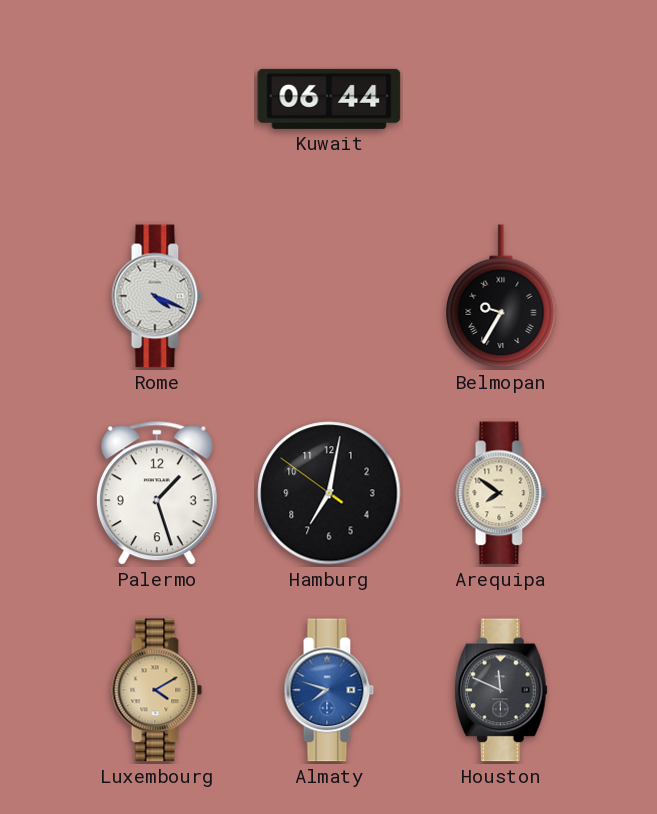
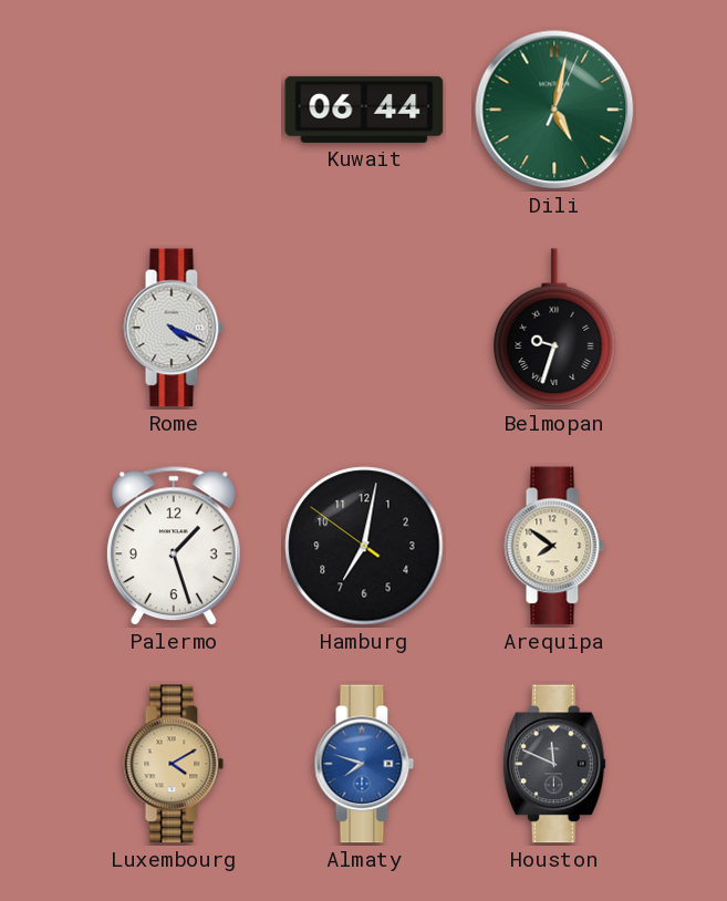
Dili: none -> 5:02
Belmopan: 9:35 -> 9:33
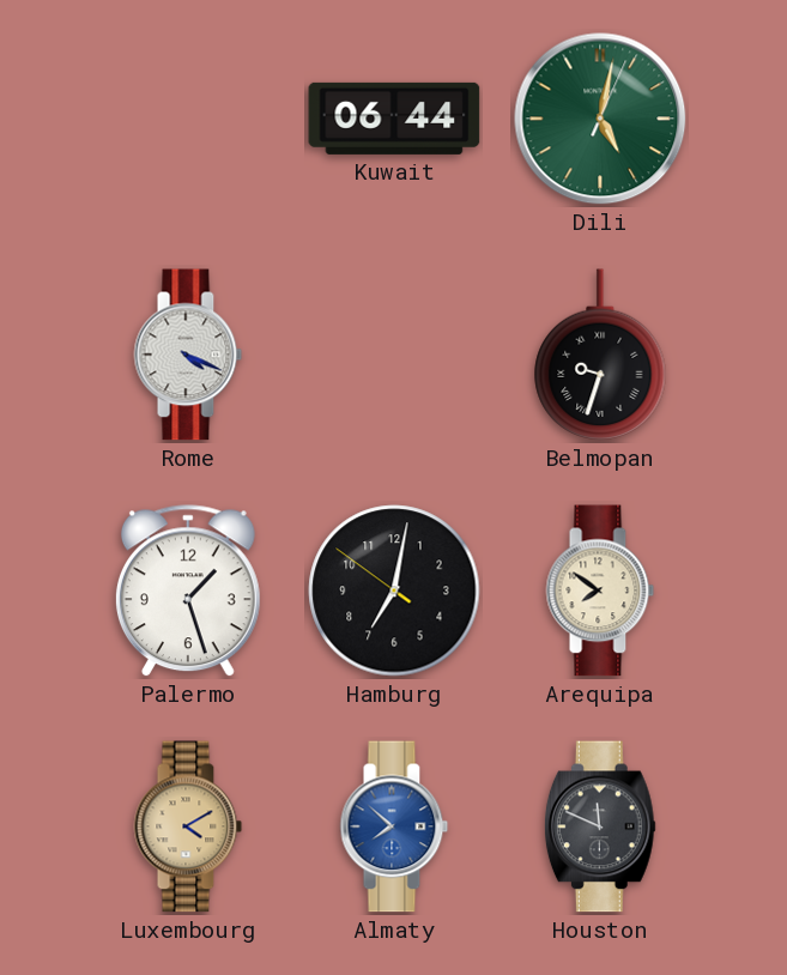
Almaty: 7:48 -> 7:52
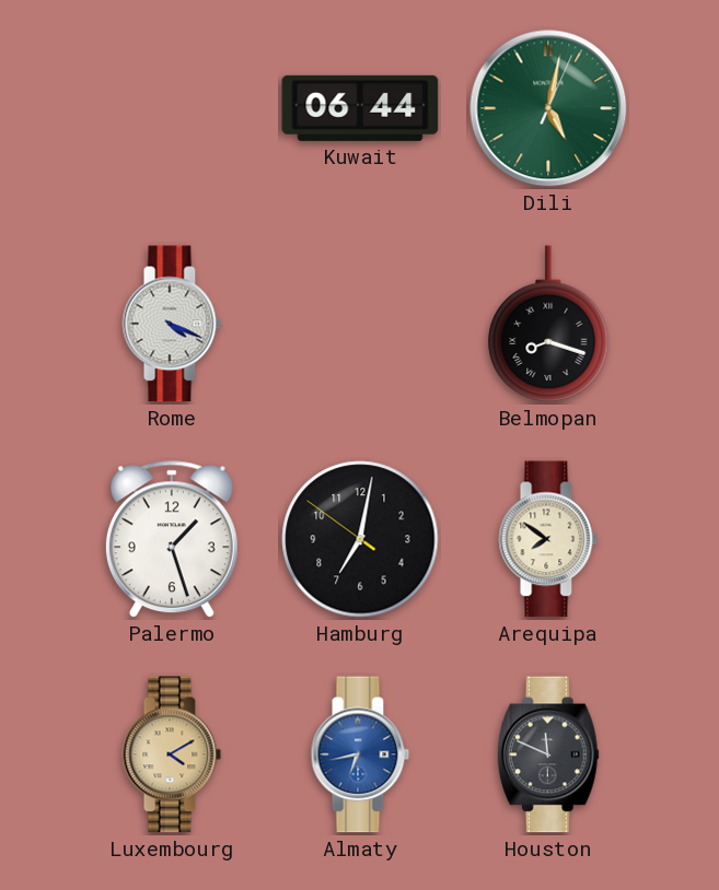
Belmopan: 9:33 -> 8:18
Almaty: 7:52 -> 6:43
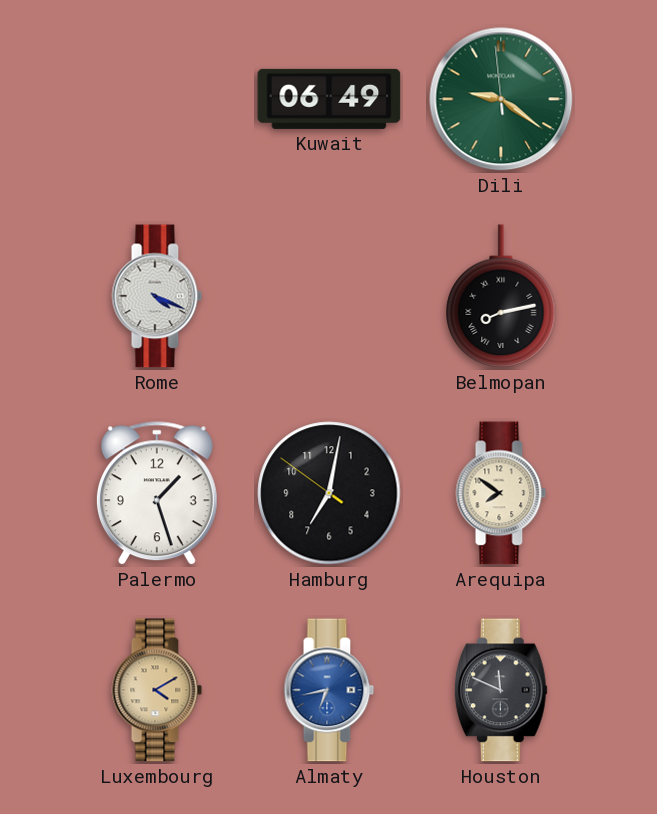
Kuwait: 06:44 -> 06:49
Dili: 5:02 -> 9:20
Belmopan: 8:18 -> 8:13
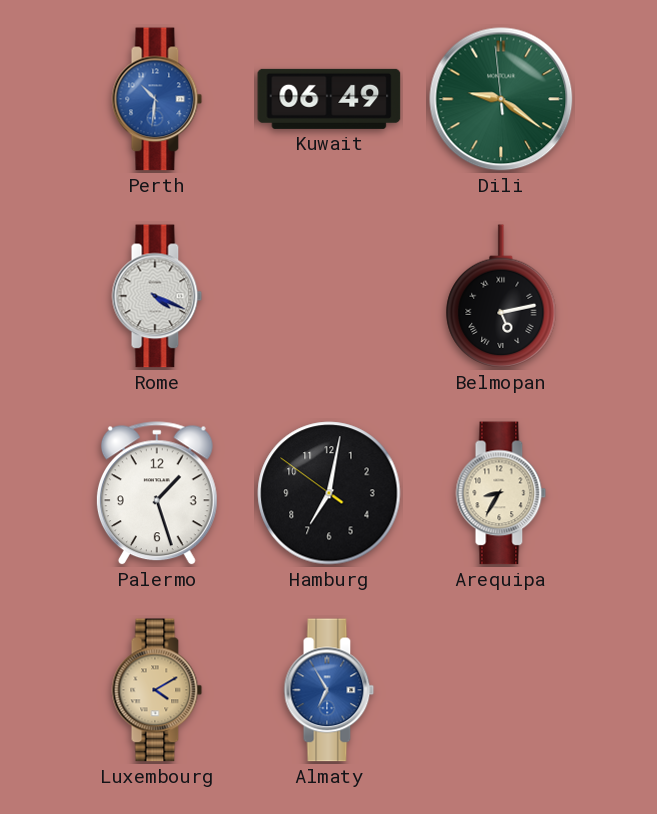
Perth: none -> 10:31
Belmopan: 8:13 -> 5:13
Arequipa: 7:51 -> 8:35
Almaty: 6:43 -> 6:55
Houston: 11:49 -> none
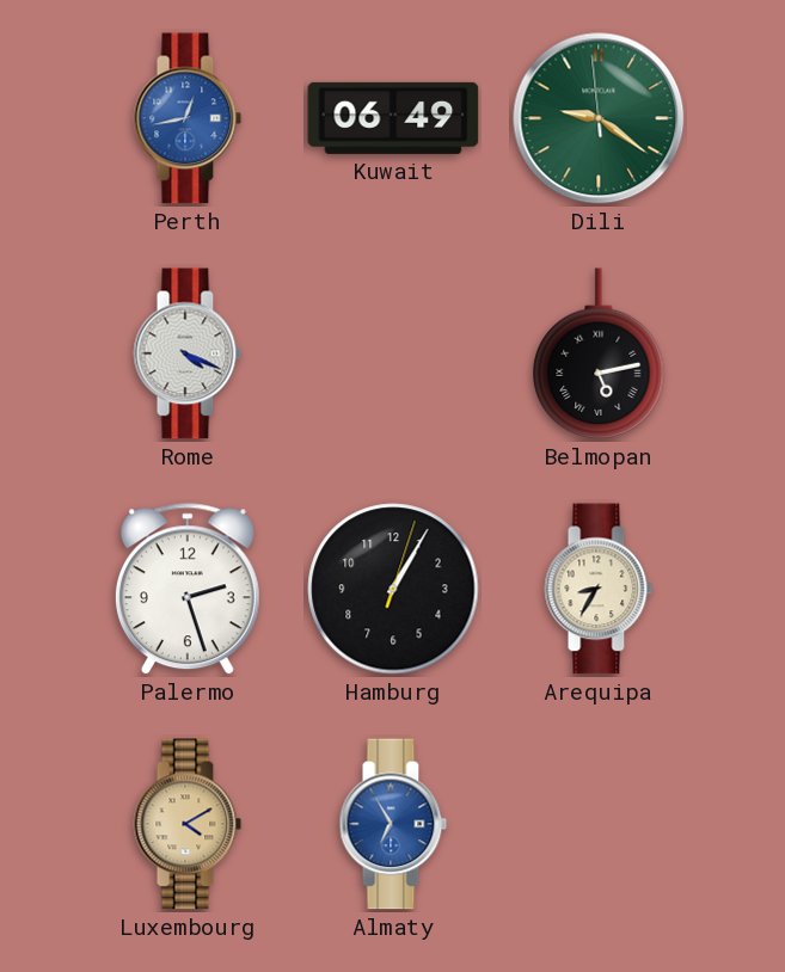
Perth: 10:31 -> 12:43
Palermo: 1:27 -> 2:27
Hamburg: 7:01 -> 1:05
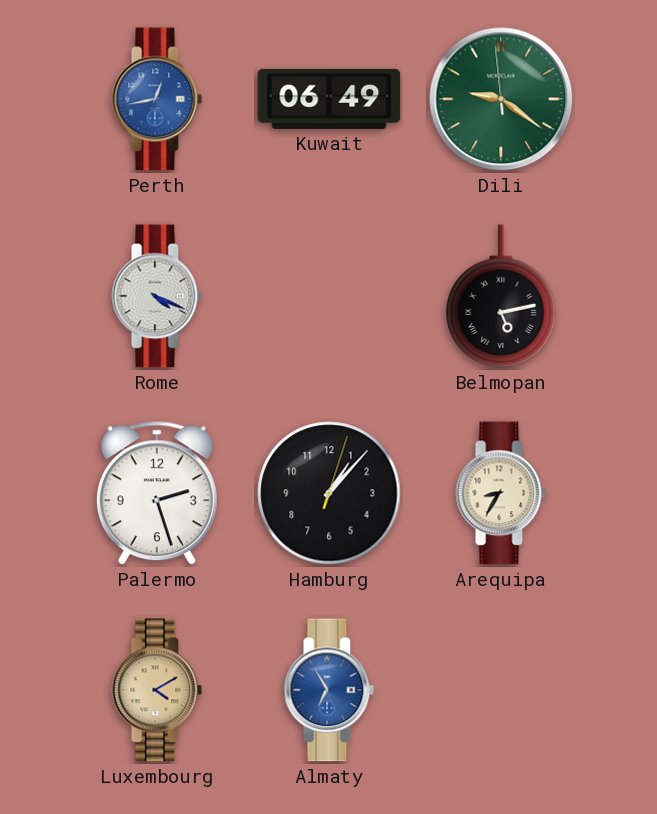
Hamburg: 1:05 -> 1:07
